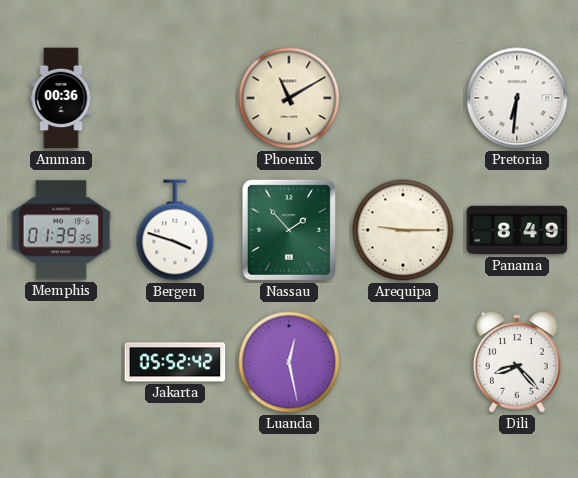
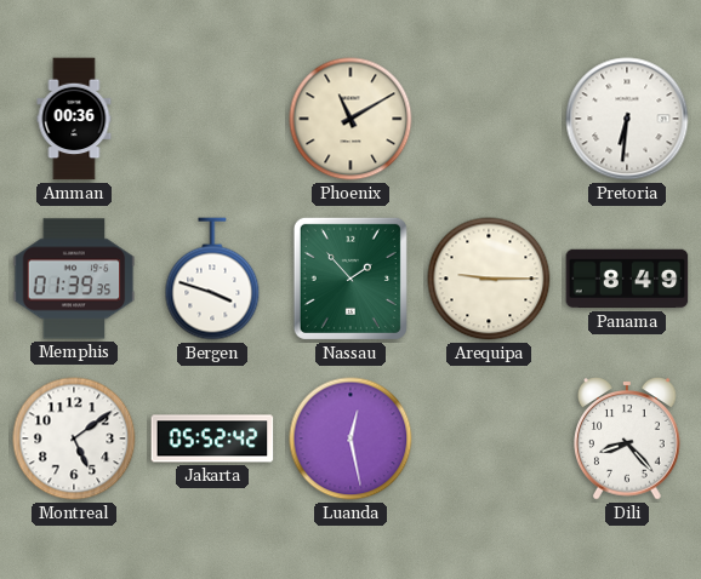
Montreal: none -> 5:09
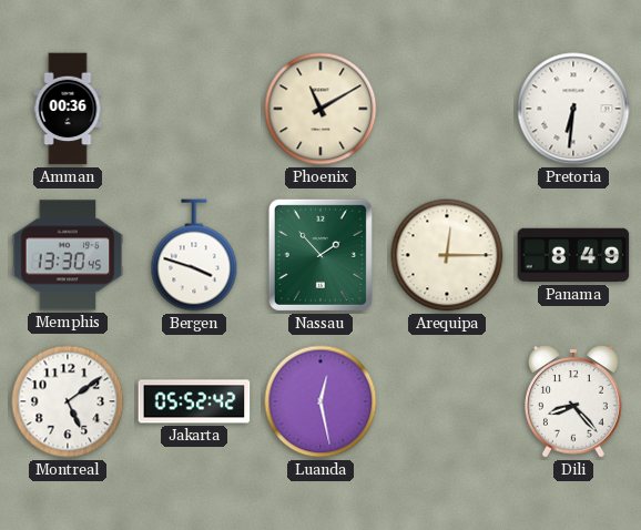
Memphis: 01:39 -> 13:30
Arequipa: 9:15 -> 12:15
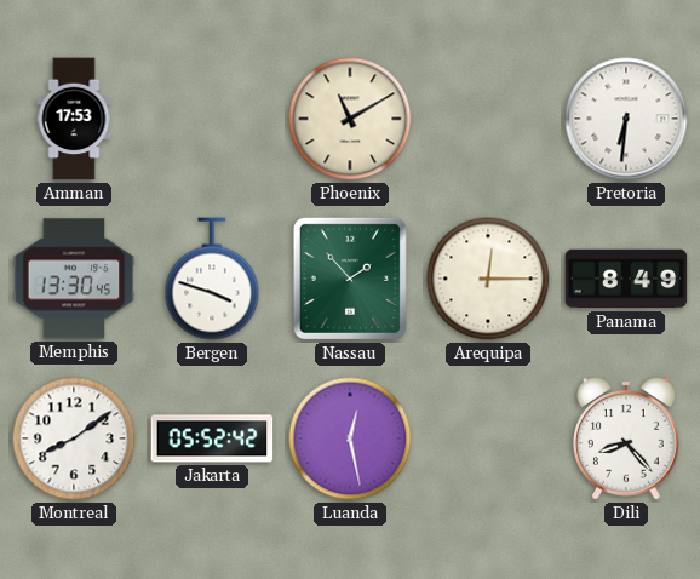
Amman: 00:36 -> 17:53
Montreal: 5:09 -> 8:09
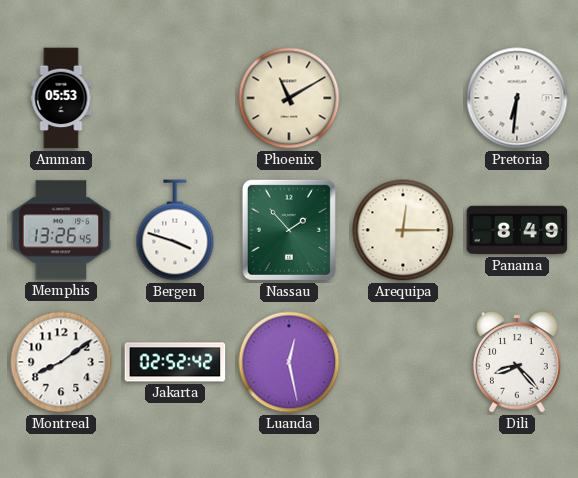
Amman: 17:53 -> 05:53
Memphis: 13:30 -> 13:26
Jakarta: 05:52 -> 02:52
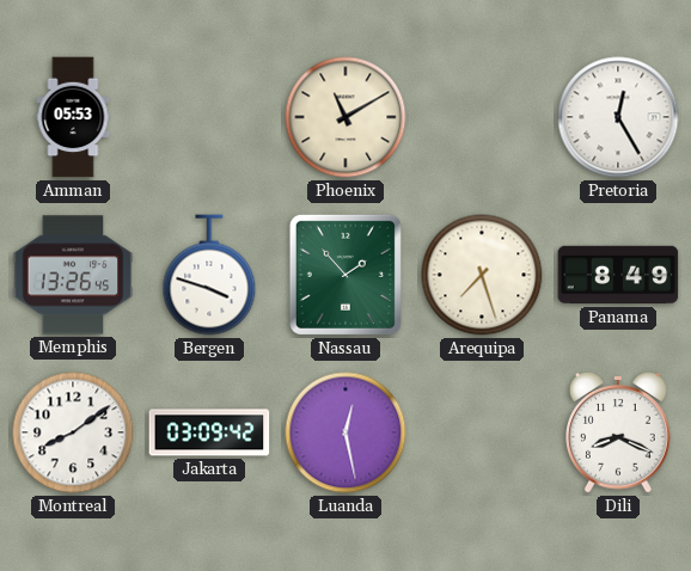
Pretoria: 6:31 -> 12:25
Arequipa: 12:15 -> 7:27
Jakarta: 02:52 -> 03:09
Dili: 8:23 -> 8:19
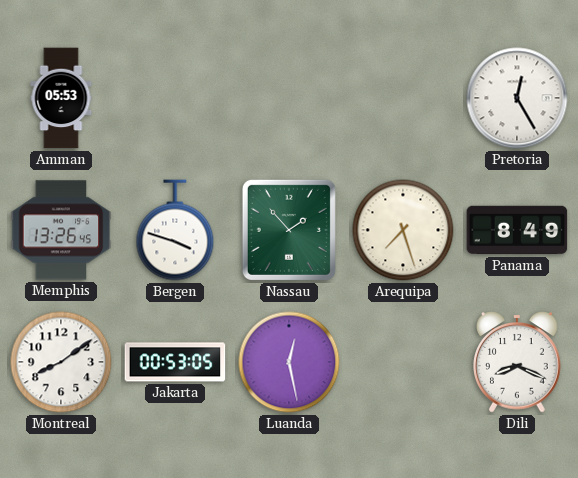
Phoenix: 11:10 -> none
Jakarta: 03:09 -> 00:53
